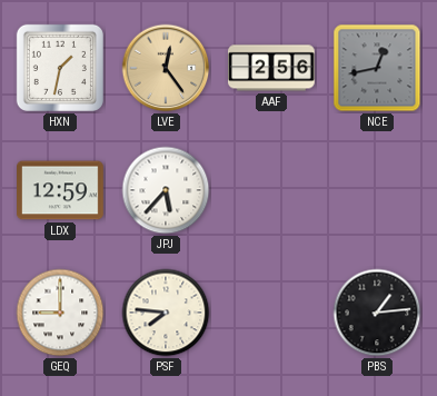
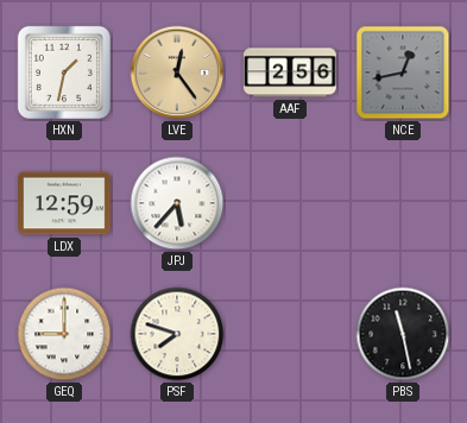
PSF: 7:46 -> 7:48
PBS: 1:14 -> 11:28
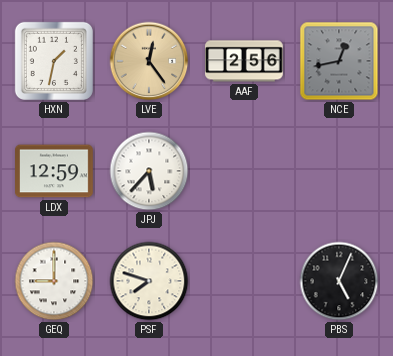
PBS: 11:28 -> 5:04
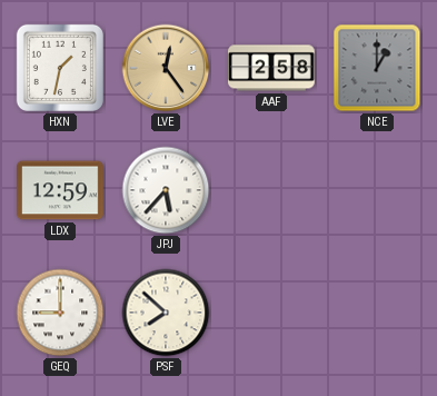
AAF: 2:56 -> 2:58
NCE: 12:43 -> 1:00
PSF: 7:48 -> 7:52
PBS: 5:04 -> none
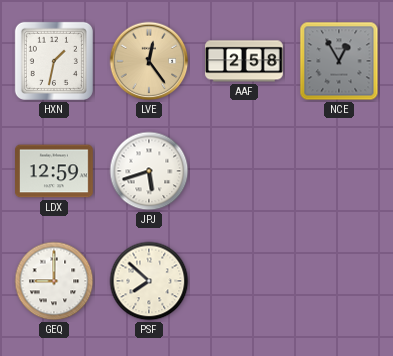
NCE: 1:00 -> 12:55
JPJ: 5:37 -> 5:42
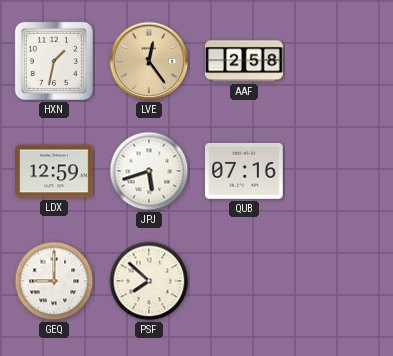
NCE: 12:55 -> none
QUB: none -> 07:16
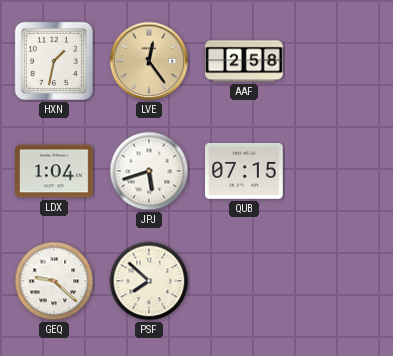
LDX: 12:59 -> 1:04
QUB: 07:16 -> 07:15
GEQ: 9:00 -> 9:22
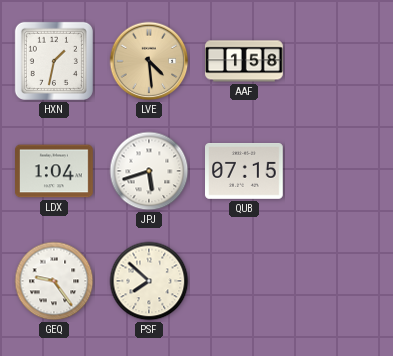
LVE: 12:24 -> 4:29
AAF: 2:58 -> 1:58
GEQ: 9:22 -> 9:24
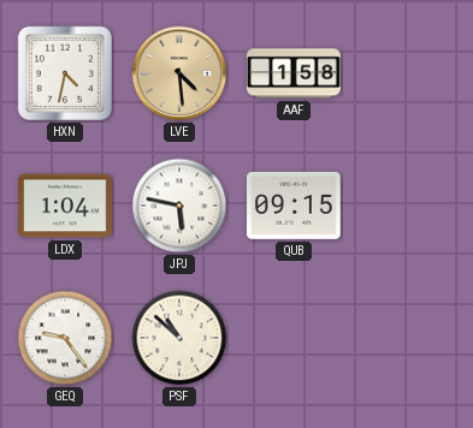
HXN: 1:32 -> 4:32
JPJ: 5:42 -> 5:47
QUB: 07:15 -> 09:15
PSF: 7:52 -> 10:52
